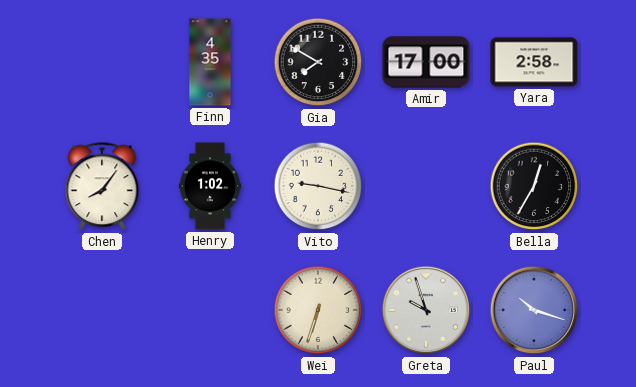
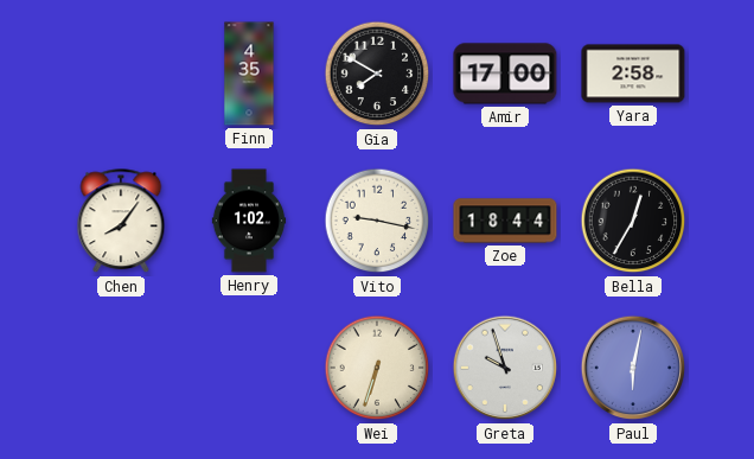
Zoe: none -> 18:44
Paul: 10:18 -> 6:02
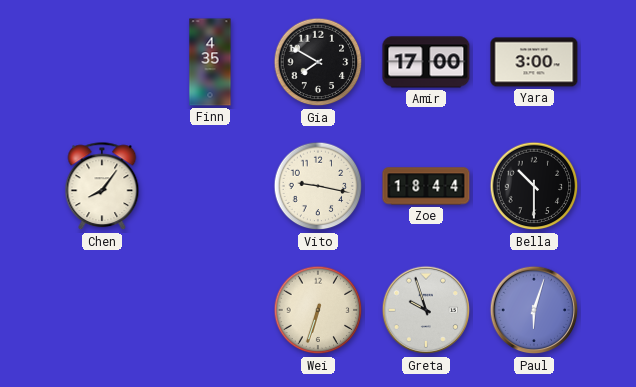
Yara: 2:58 -> 3:00
Henry: 1:02 -> none
Bella: 12:35 -> 10:30
Paul: 6:02 -> 6:03
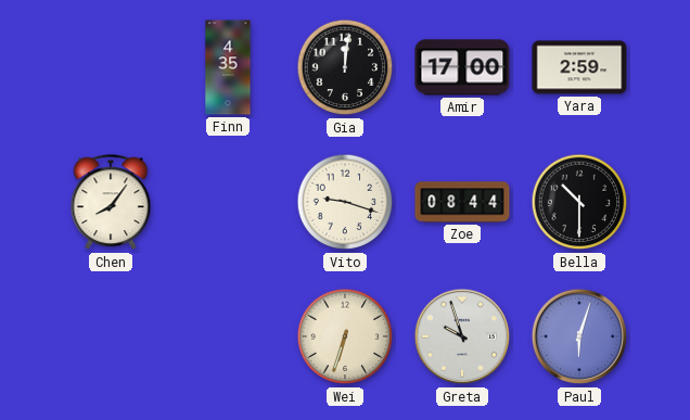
Gia: 7:50 -> 12:01
Yara: 3:00 -> 2:59
Vito: 9:17 -> 9:18
Zoe: 18:44 -> 08:44
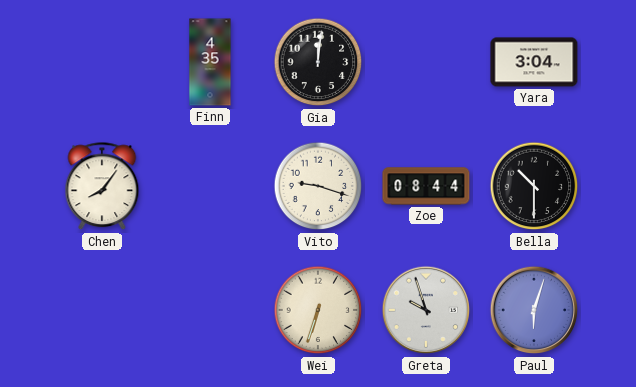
Amir: 17:00 -> none
Yara: 2:59 -> 3:04
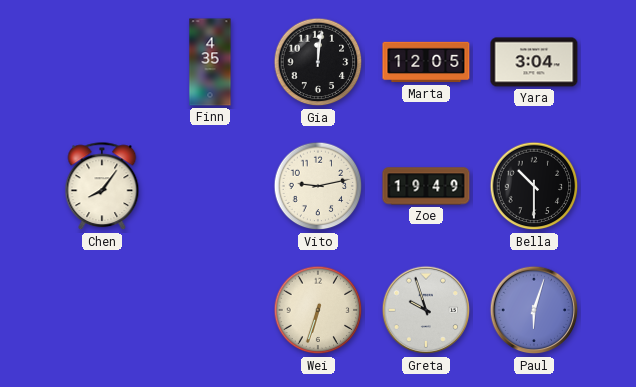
Marta: none -> 12:05
Vito: 9:18 -> 9:13
Zoe: 08:44 -> 19:49
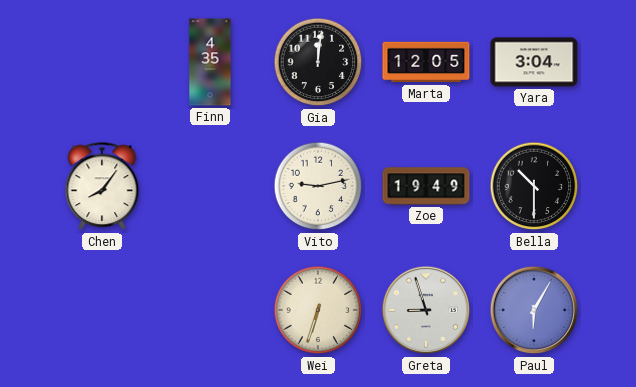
Greta: 9:57 -> 8:57
Paul: 6:03 -> 6:05
